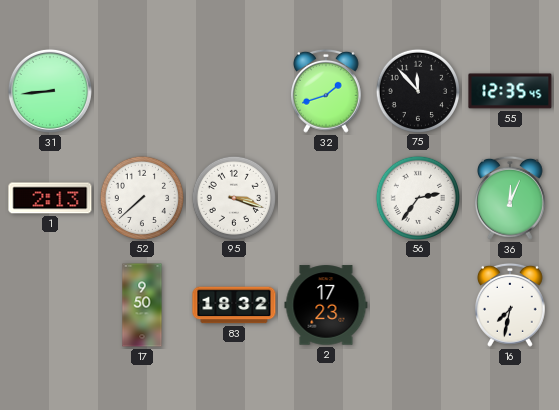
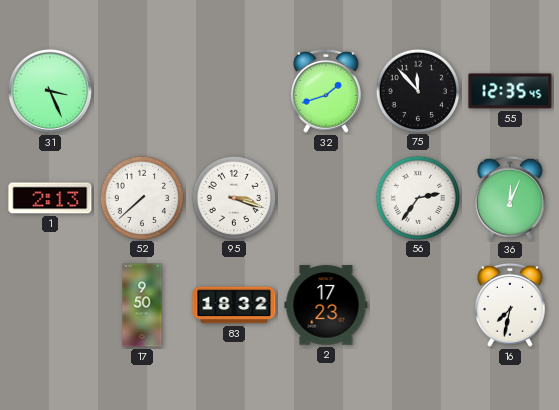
31: 8:44 -> 3:26
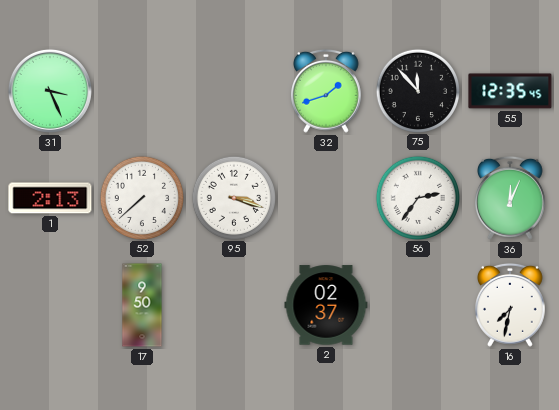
83: 18:32 -> none
2: 17:23 -> 02:37
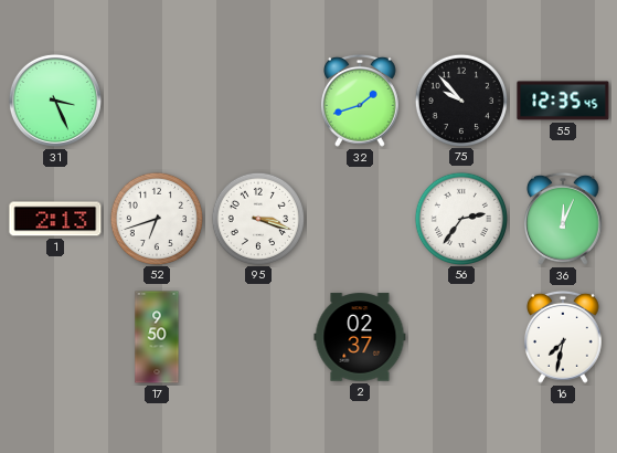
75: 11:53 -> 9:53
52: 7:38 -> 6:42
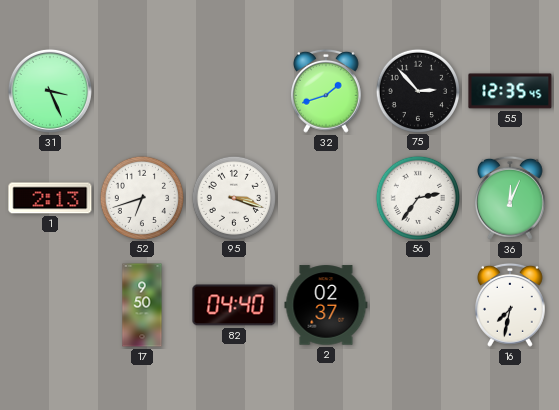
75: 9:53 -> 2:53
82: none -> 04:40
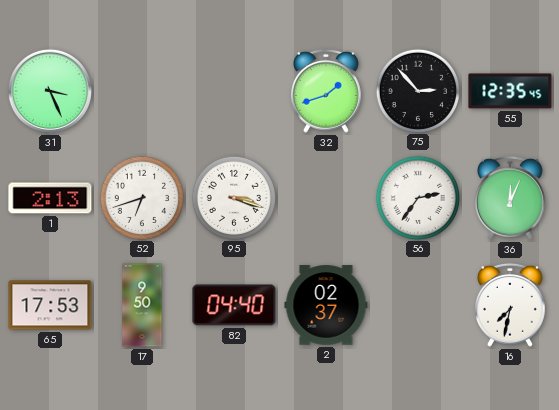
65: none -> 17:53
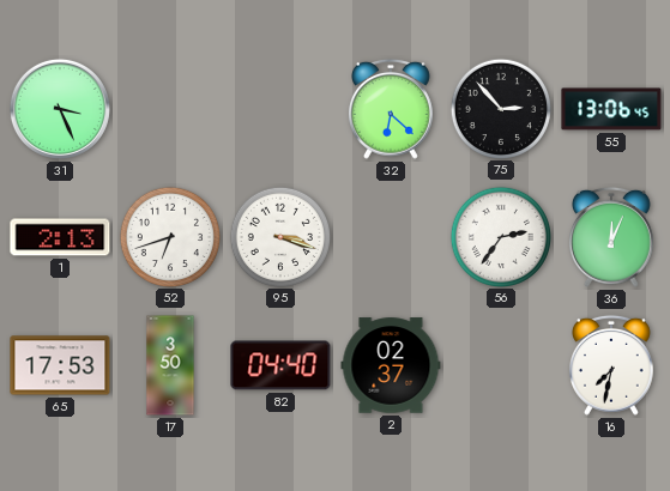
32: 1:42 -> 6:22
55: 12:35 -> 13:06
17: 9:50 -> 3:50
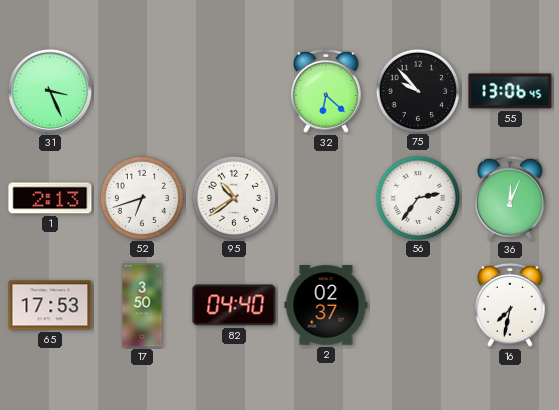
75: 2:53 -> 9:53
95: 3:18 -> 10:39
